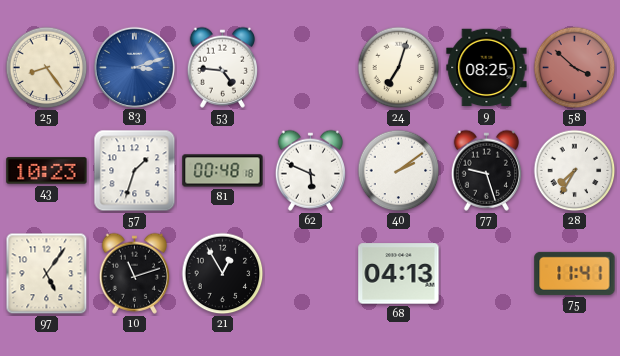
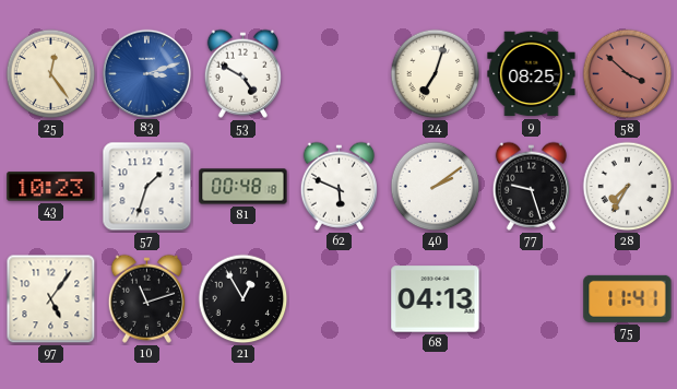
25: 8:24 -> 12:24
53: 4:46 -> 4:50
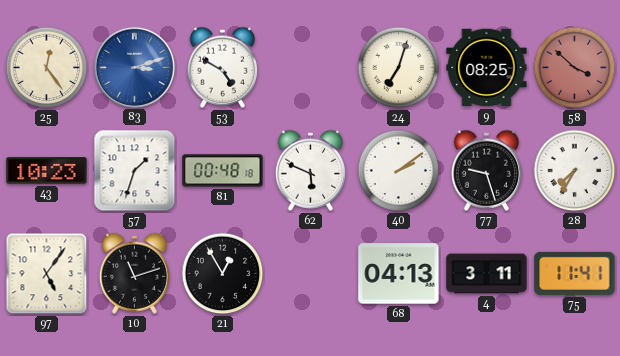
4: none -> 3:11
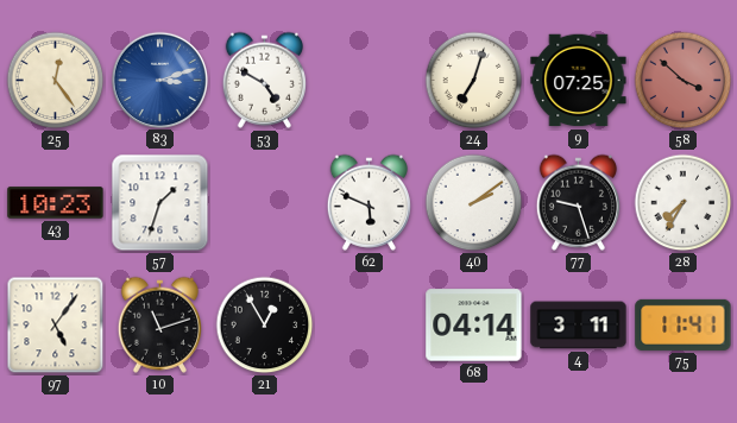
9: 08:25 -> 07:25
81: 00:48 -> none
68: 04:13 -> 04:14
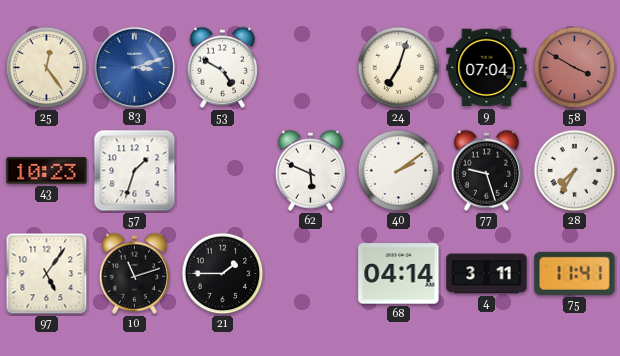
9: 07:25 -> 07:04
58: 3:52 -> 3:50
21: 12:55 -> 1:45
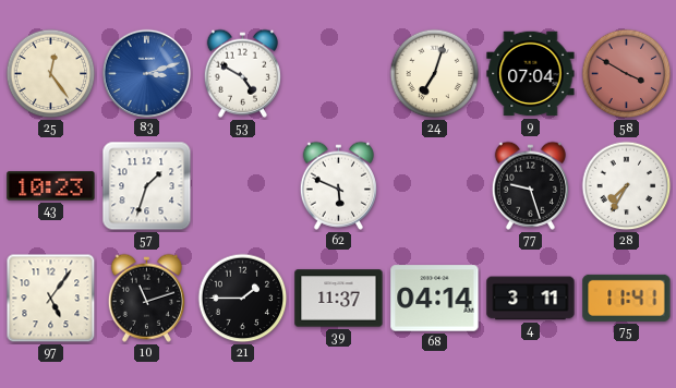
40: 2:09 -> none
39: none -> 11:37
